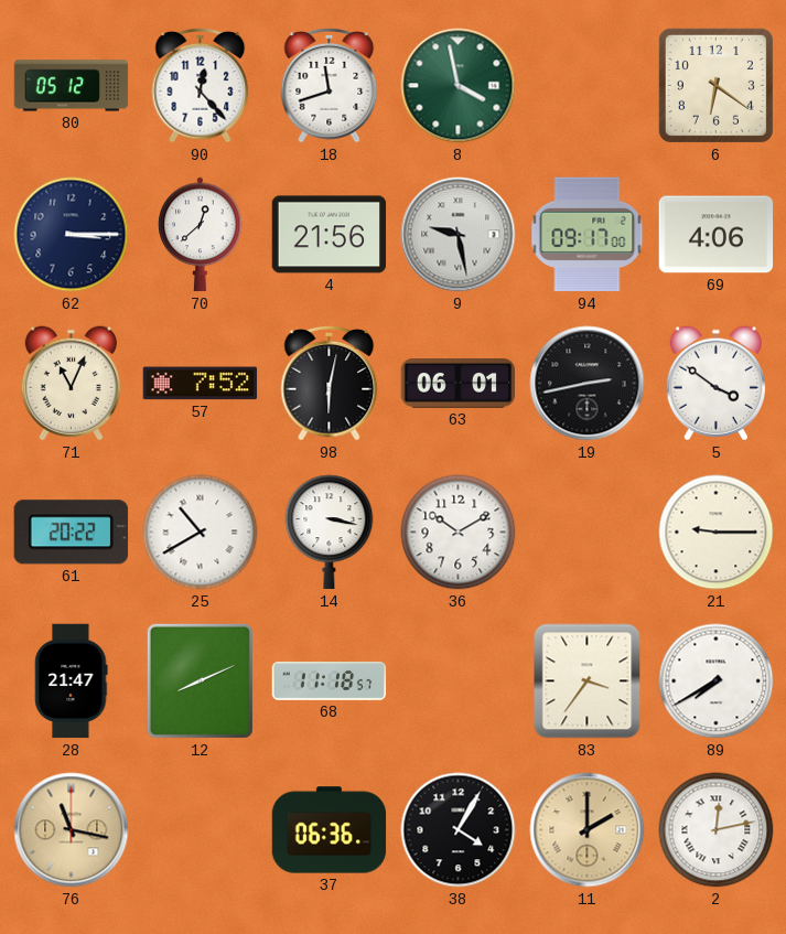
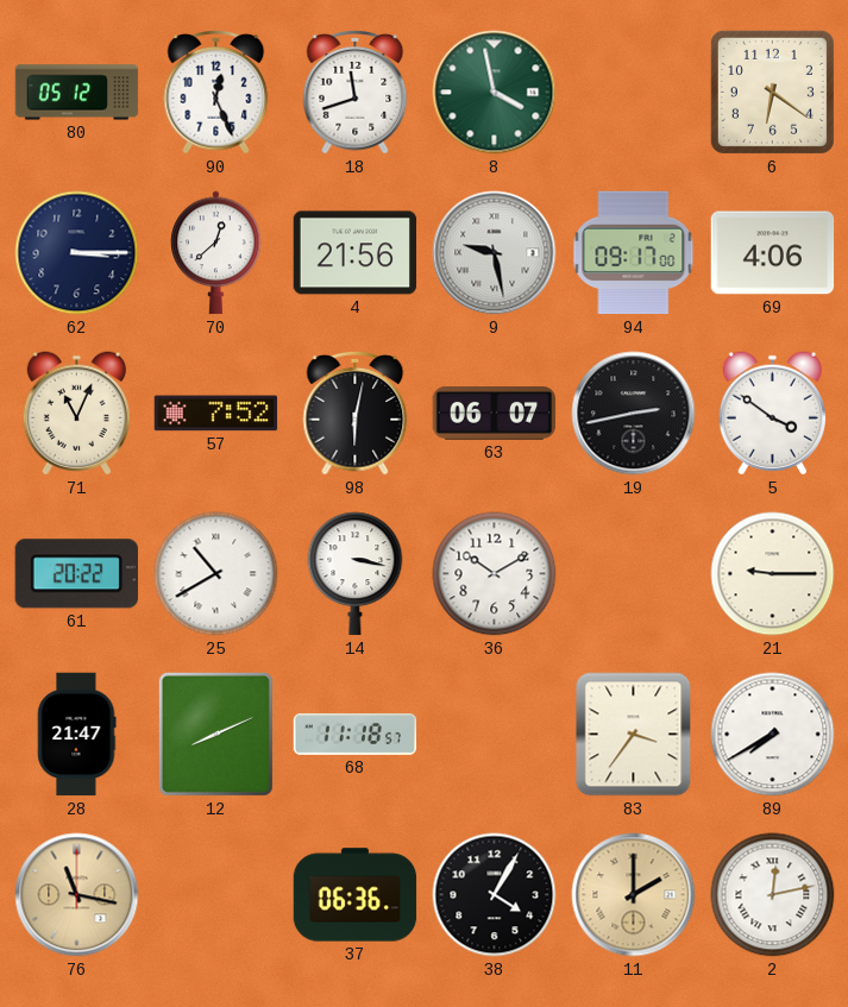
90: 12:23 -> 12:26
63: 06:01 -> 06:07
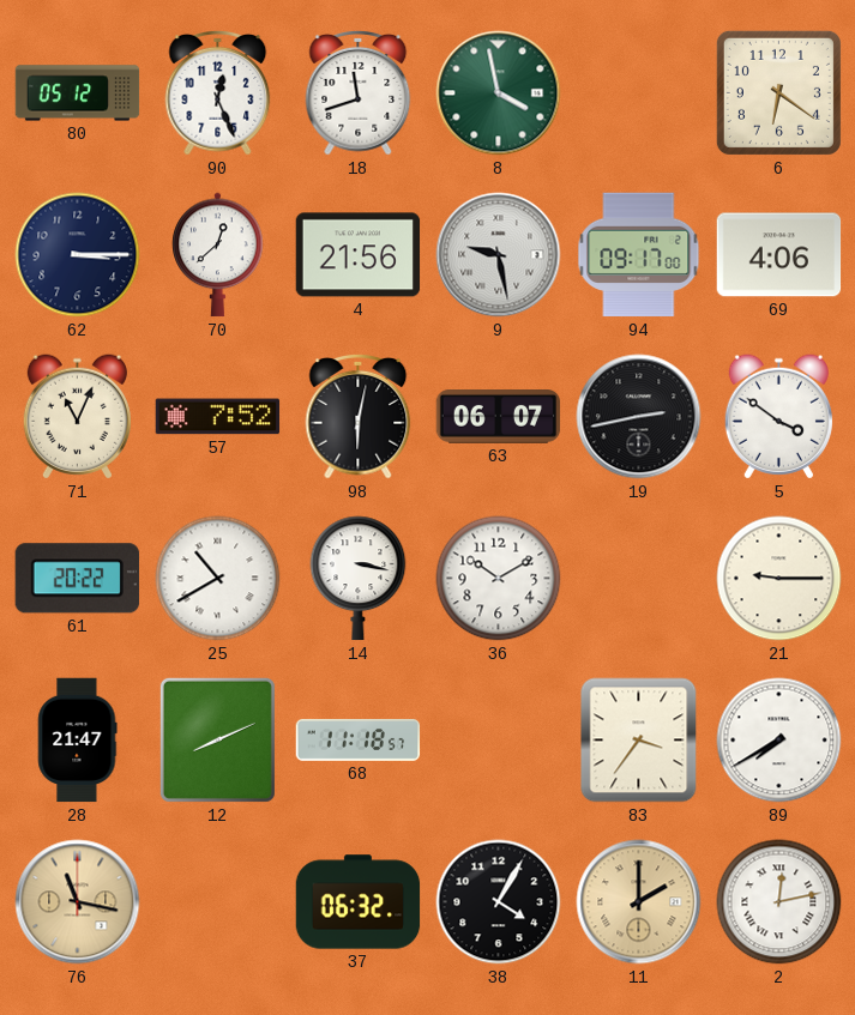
37: 06:36 -> 06:32
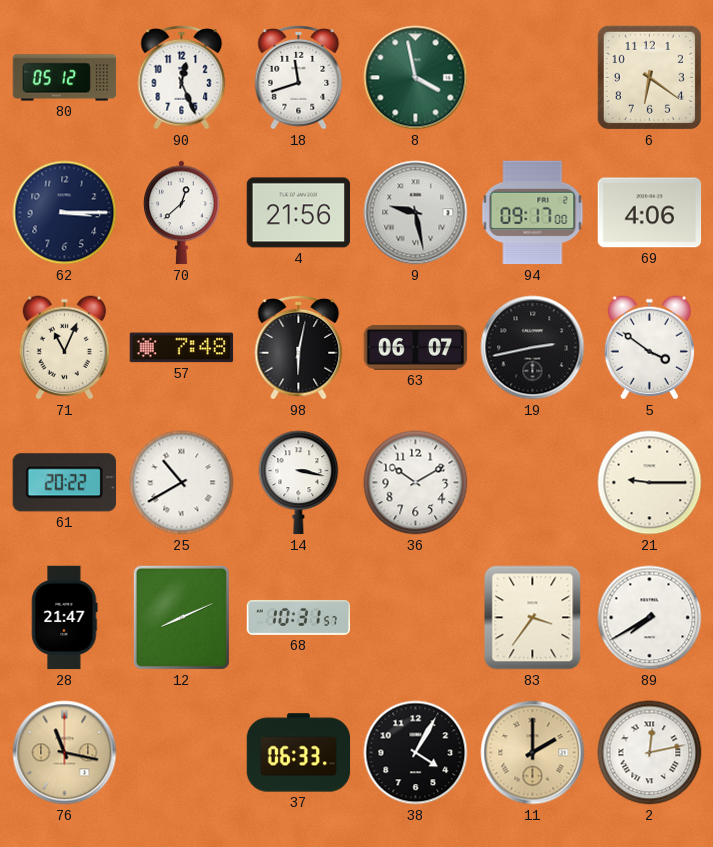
57: 7:52 -> 7:48
68: 11:18 -> 10:31
37: 06:32 -> 06:33
